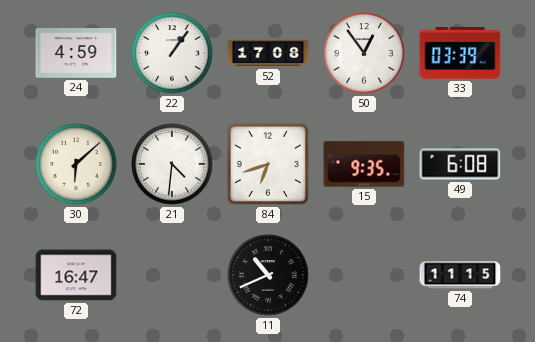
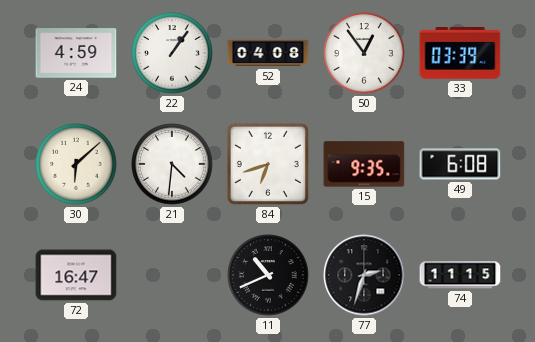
52: 17:08 -> 04:08
77: none -> 2:33
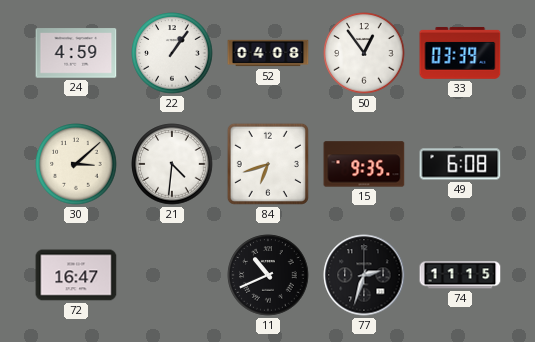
30: 6:08 -> 3:08
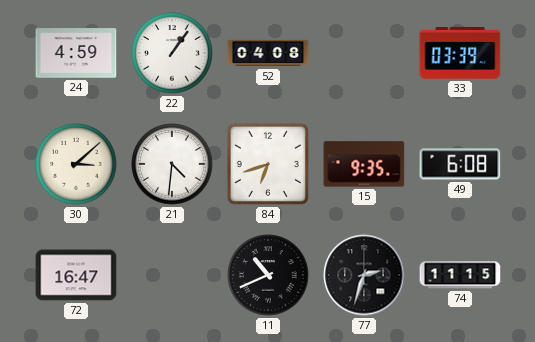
50: 12:54 -> none
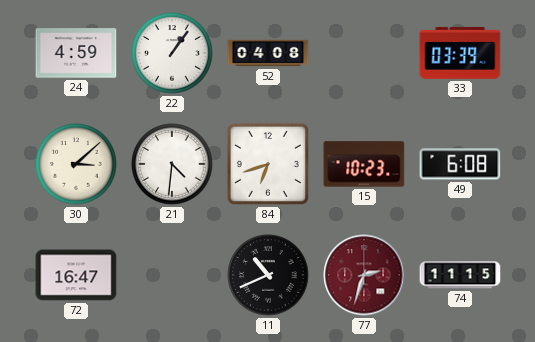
15: 9:35 -> 10:23
77 dial: black -> burgundy
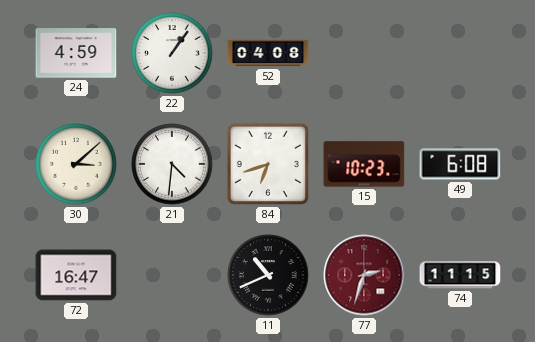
33: 03:39 -> none
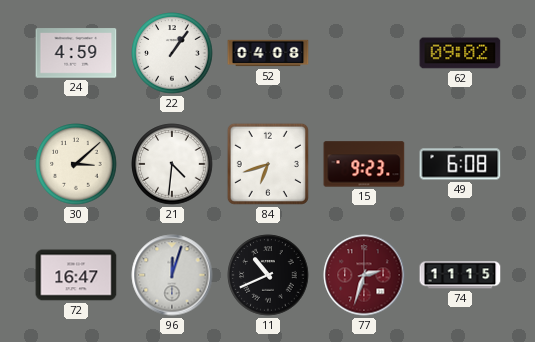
62: none -> 09:02
15: 10:23 -> 9:23
96: none -> 12:03
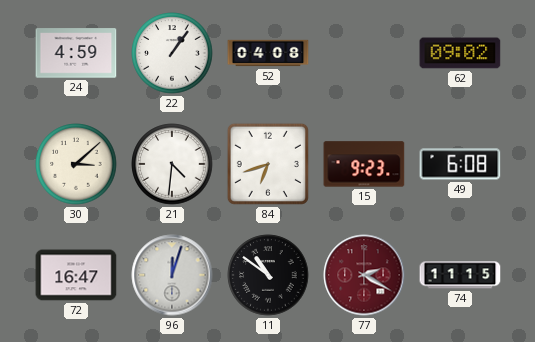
11: 10:41 -> 10:51
77: 2:33 -> 2:20
